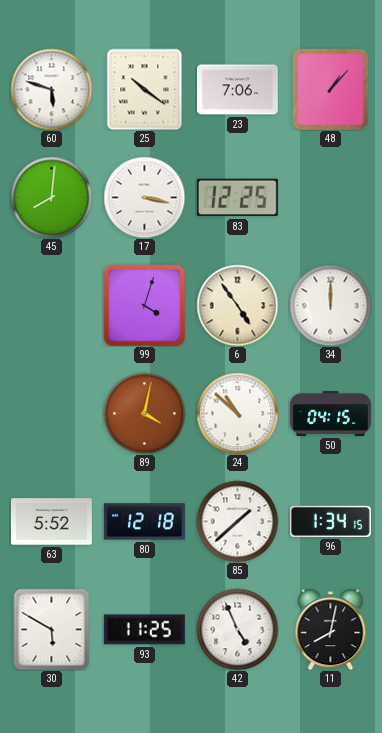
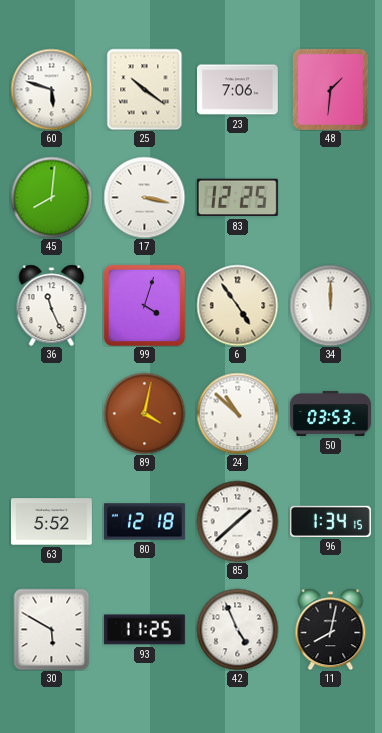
48: 1:07 -> 1:31
36: none -> 11:26
50: 04:15 -> 03:53
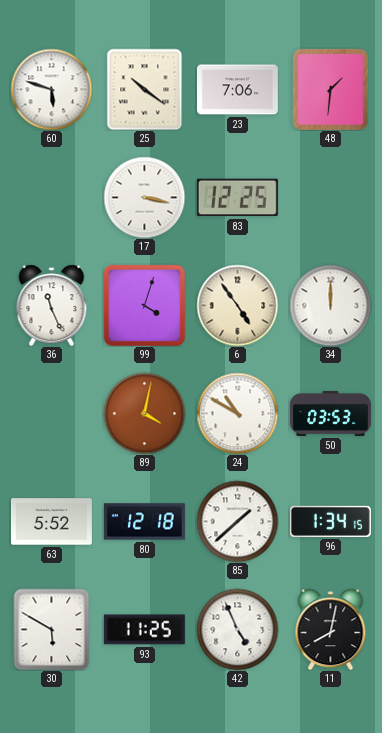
45: 8:01 -> none
24: 10:52 -> 10:50
